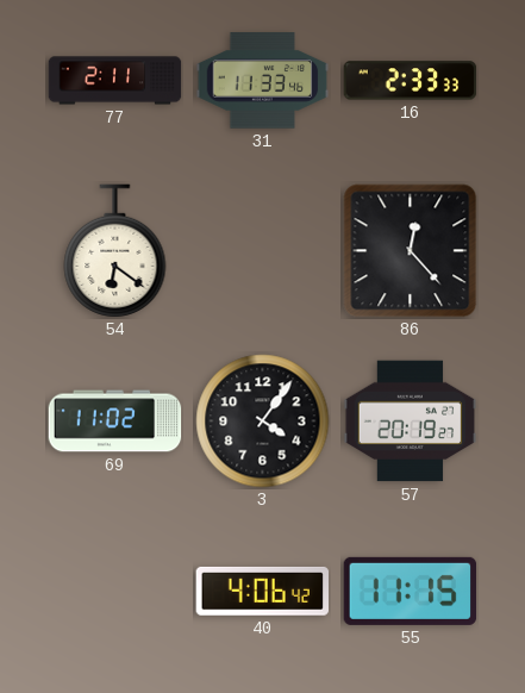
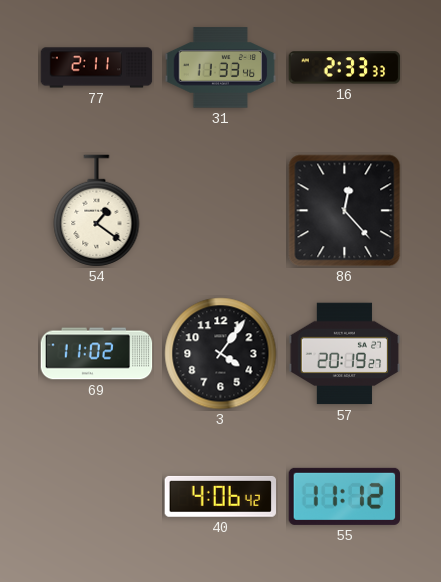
54: 6:21 -> 1:21
55: 11:15 -> 11:12
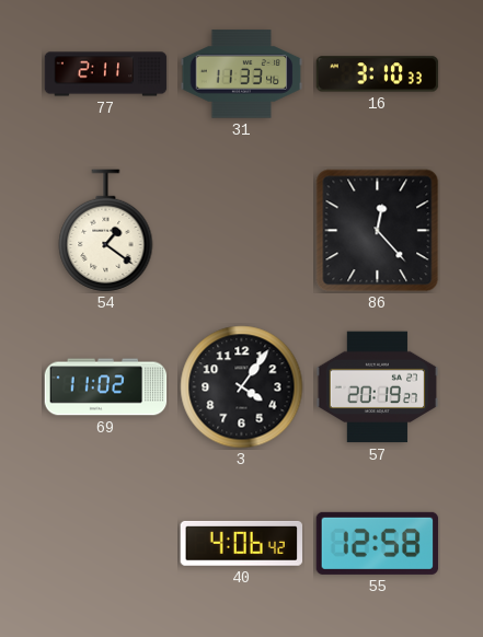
16: 2:33 -> 3:10
55: 11:12 -> 12:58
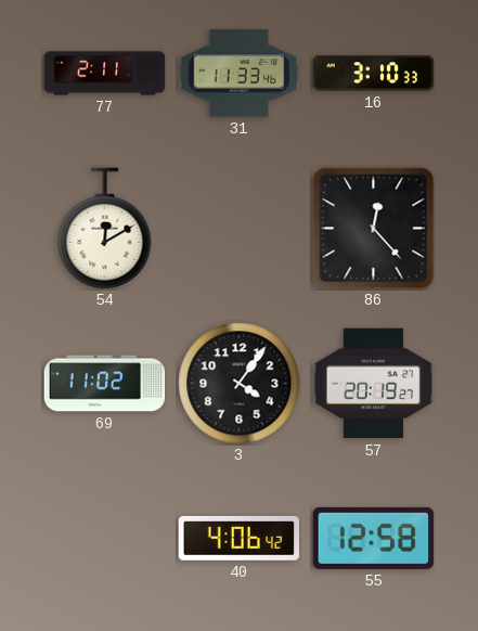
54: 1:21 -> 12:10
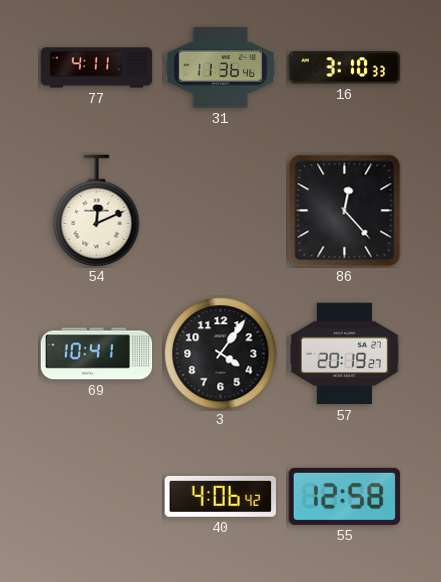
77: 2:11 -> 4:11
31: 11:33 -> 11:36
54: 12:10 -> 12:11
69: 11:02 -> 10:41
